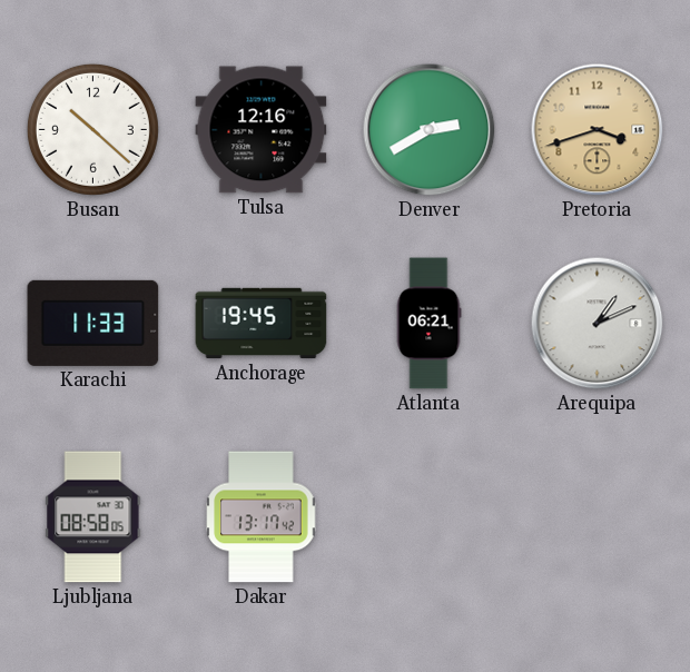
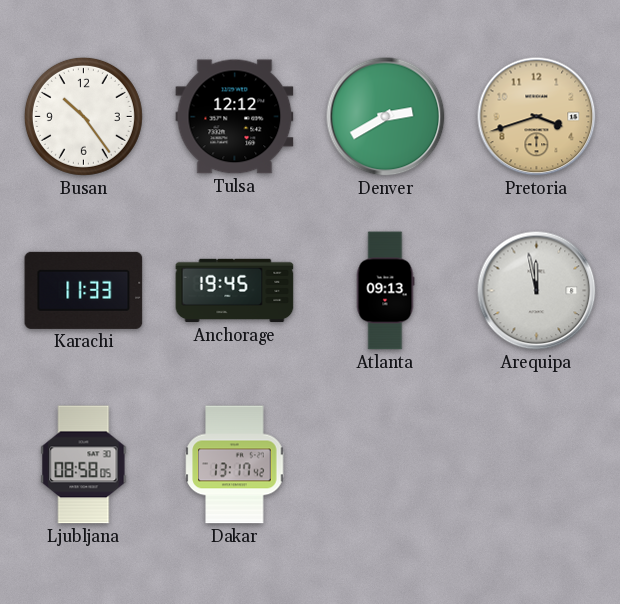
Busan: 10:22 -> 10:24
Tulsa: 12:16 -> 12:12
Atlanta: 06:21 -> 09:13
Arequipa: 1:11 -> 11:58
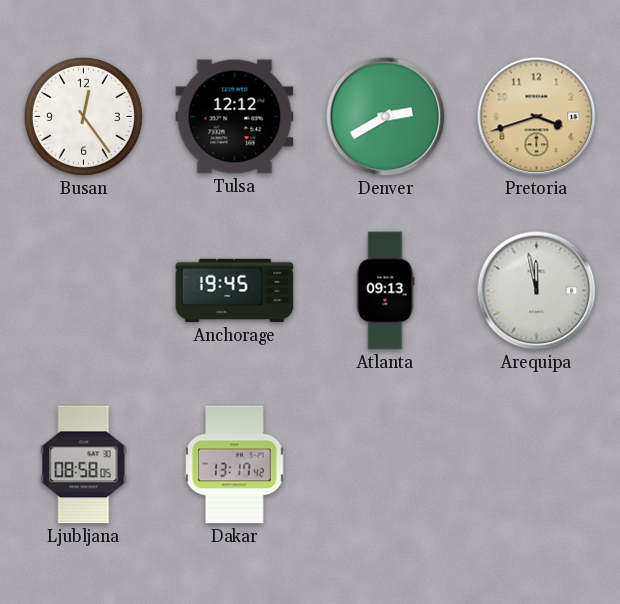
Busan: 10:24 -> 12:24
Karachi: 11:33 -> none
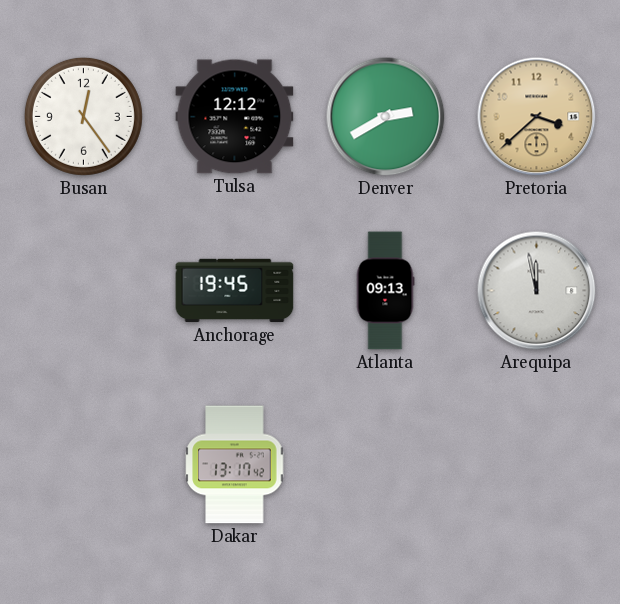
Pretoria: 3:42 -> 3:38
Ljubljana: 08:58 -> none
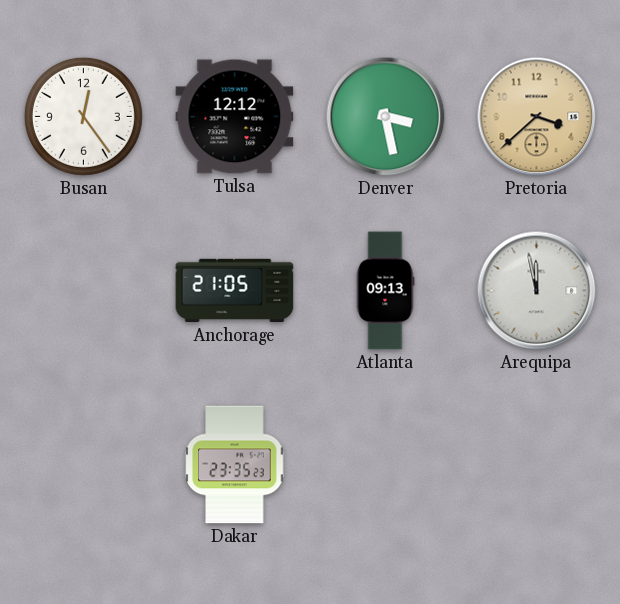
Denver: 2:40 -> 3:28
Anchorage: 19:45 -> 21:05
Dakar: 13:17 -> 23:35
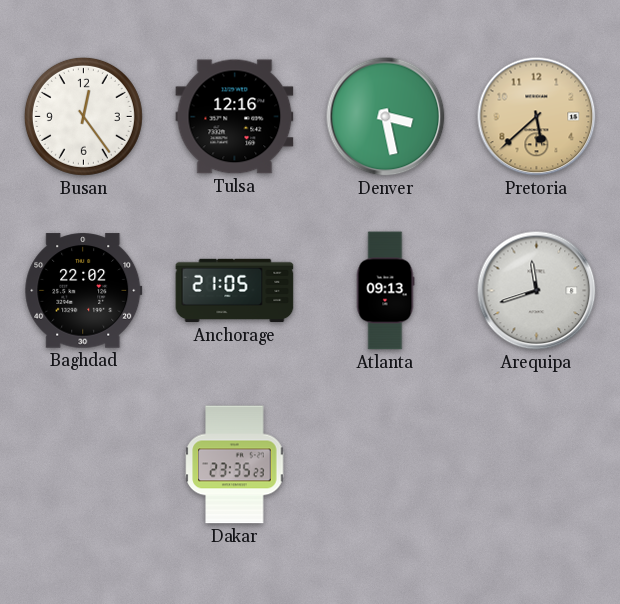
Tulsa: 12:12 -> 12:16
Pretoria: 3:38 -> 5:38
Baghdad: none -> 22:02
Arequipa: 11:58 -> 11:42
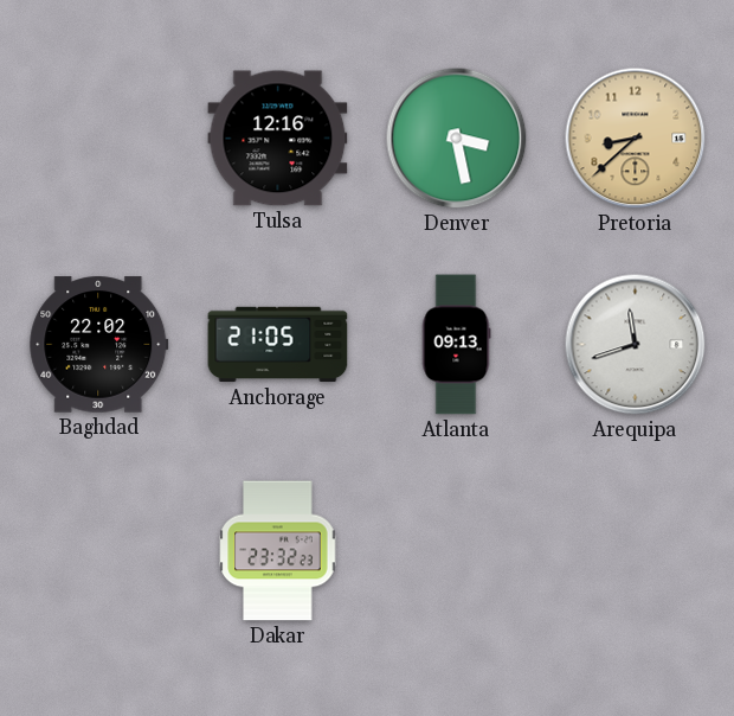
Busan: 12:24 -> none
Pretoria: 5:38 -> 8:38
Dakar: 23:35 -> 23:32
